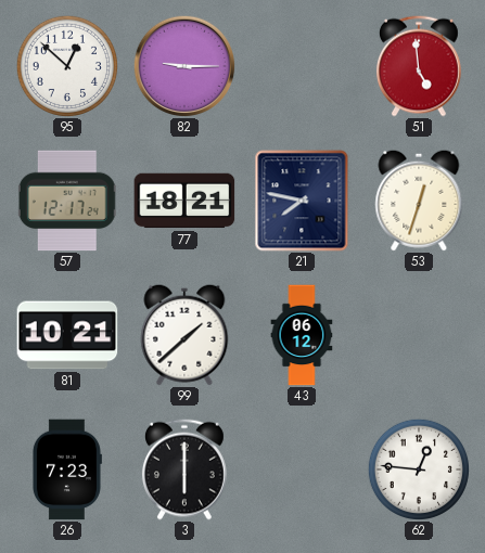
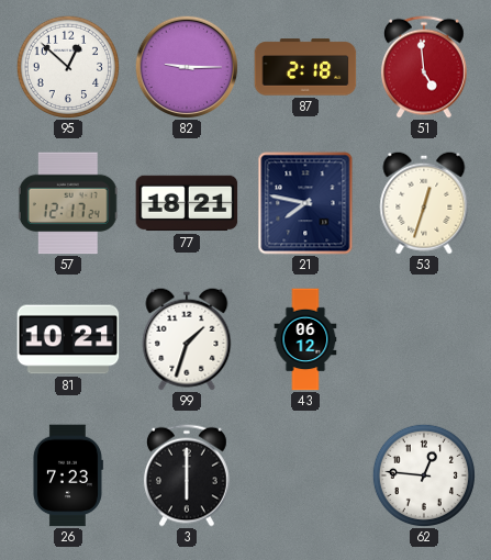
87: none -> 2:18
99: 1:38 -> 1:33
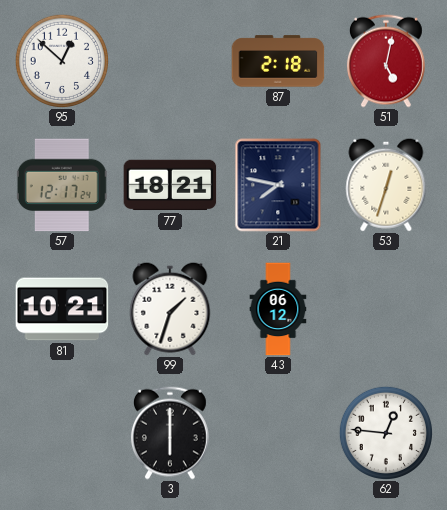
82: 9:15 -> none
51: 4:59 -> 5:02
26: 7:23 -> none
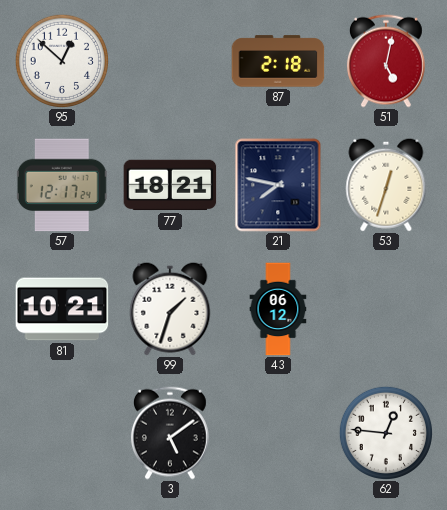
3: 6:00 -> 5:09
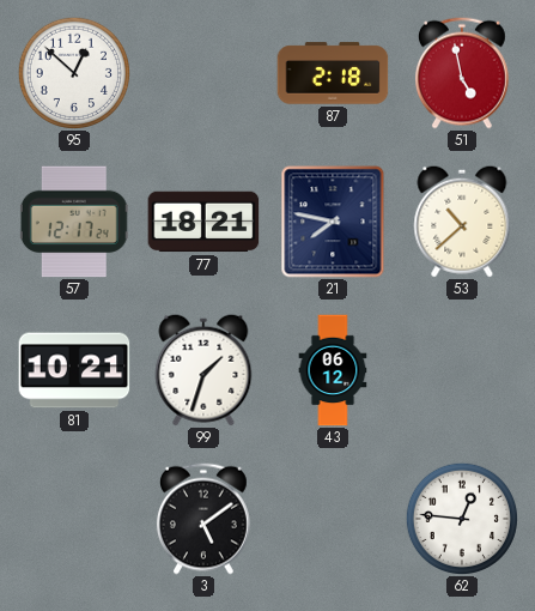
51: 5:02 -> 4:58
53: 12:33 -> 10:38
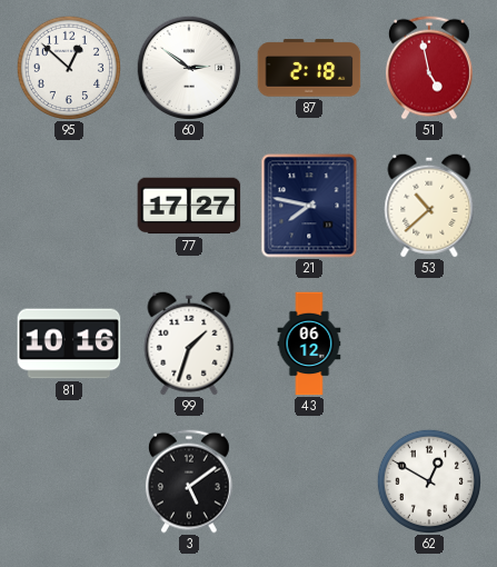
60: none -> 2:51
57: 12:17 -> none
77: 18:21 -> 17:27
81: 10:21 -> 10:16
62: 12:46 -> 12:50
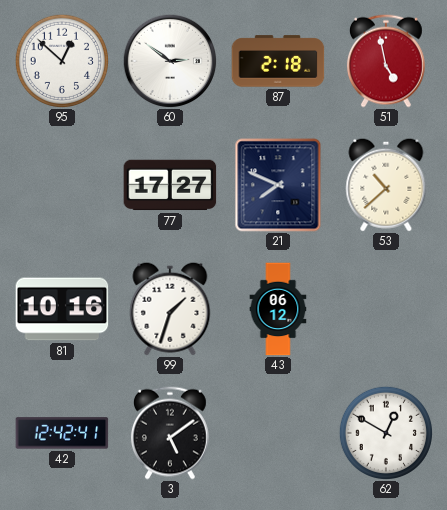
21: 7:47 -> 7:49
42: none -> 12:42
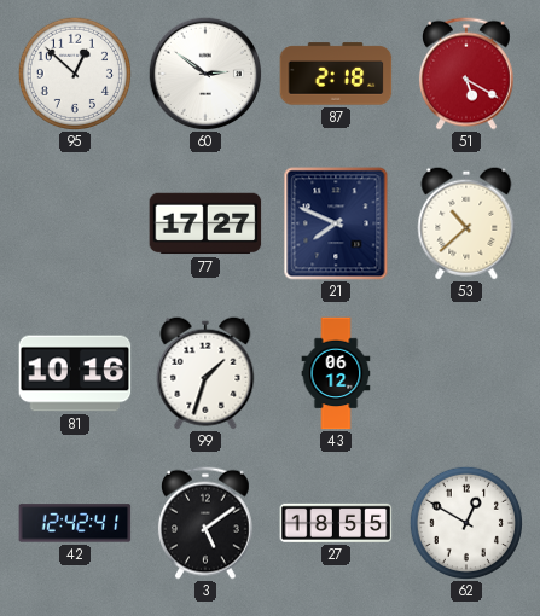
51: 4:58 -> 5:20
27: none -> 18:55
